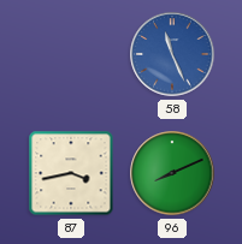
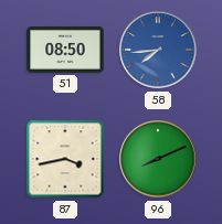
51: none -> 08:50
58: 11:26 -> 7:44
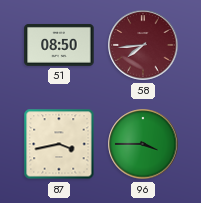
58 dial: blue -> burgundy
96: 8:11 -> 3:45
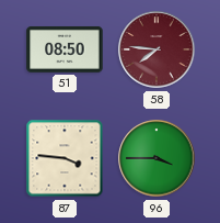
58: 7:44 -> 7:46
87: 3:43 -> 3:46
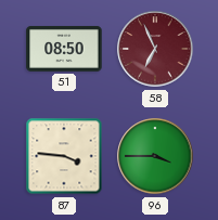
58: 7:46 -> 6:56
